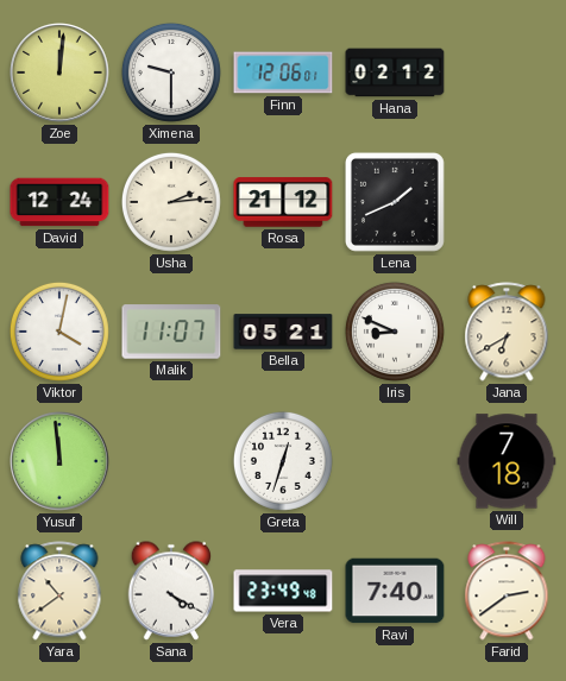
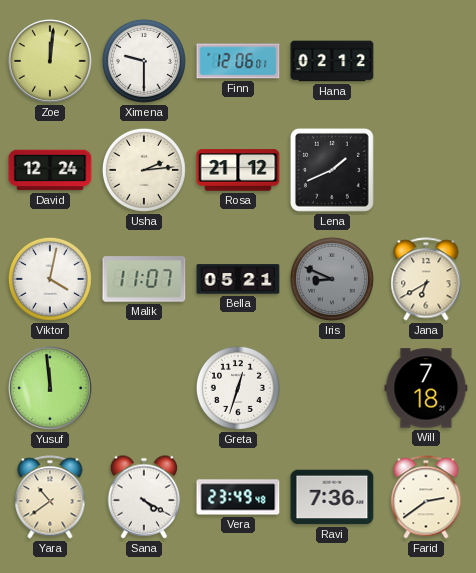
Iris dial: white -> grey
Ravi: 7:40 -> 7:36
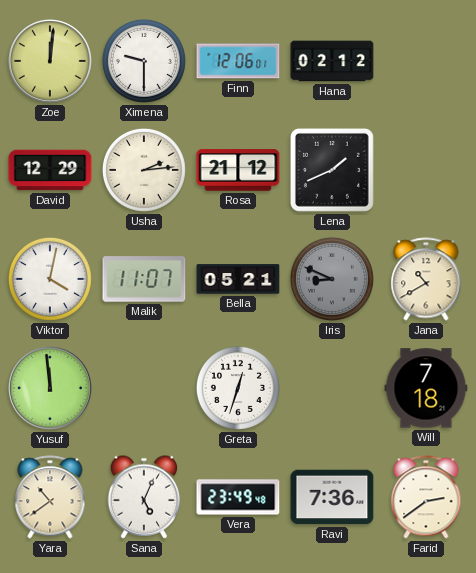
David: 12:24 -> 12:29
Jana: 6:40 -> 10:40
Sana: 4:20 -> 5:04
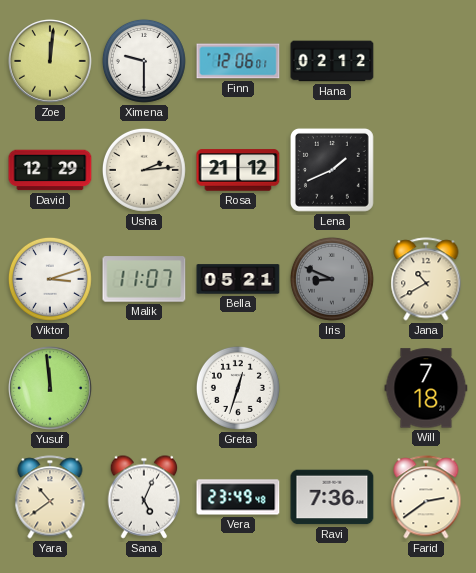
Viktor: 4:02 -> 3:12
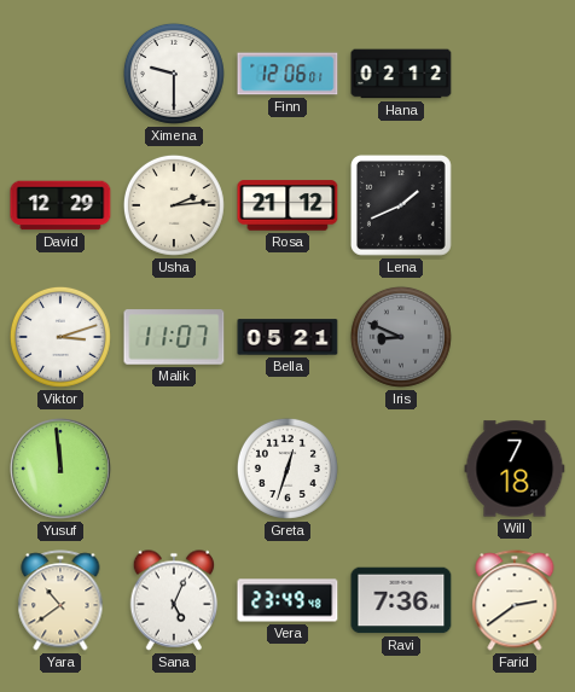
Zoe: 12:01 -> none
Jana: 10:40 -> none
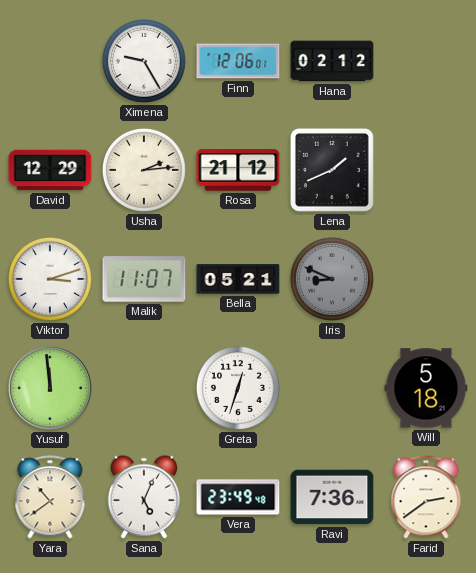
Ximena: 9:30 -> 9:25
Will: 7:18 -> 5:18
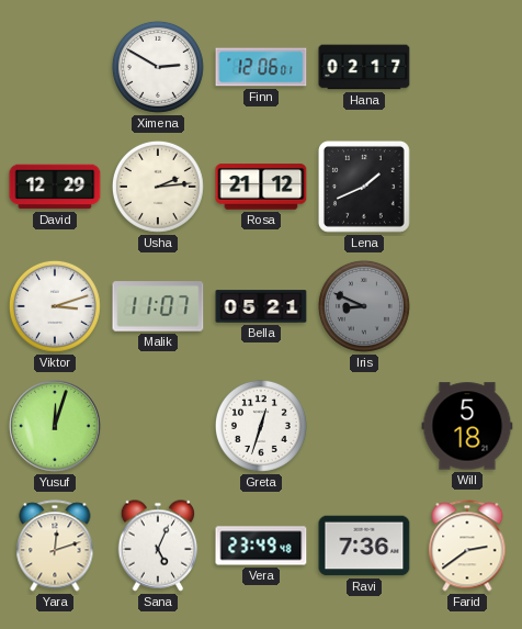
Ximena: 9:25 -> 2:50
Hana: 02:12 -> 02:17
Yusuf: 11:59 -> 12:03
Yara: 10:39 -> 12:12
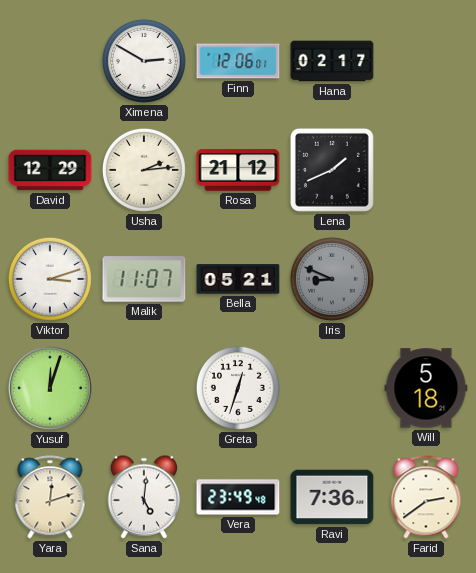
Sana: 5:04 -> 5:01
